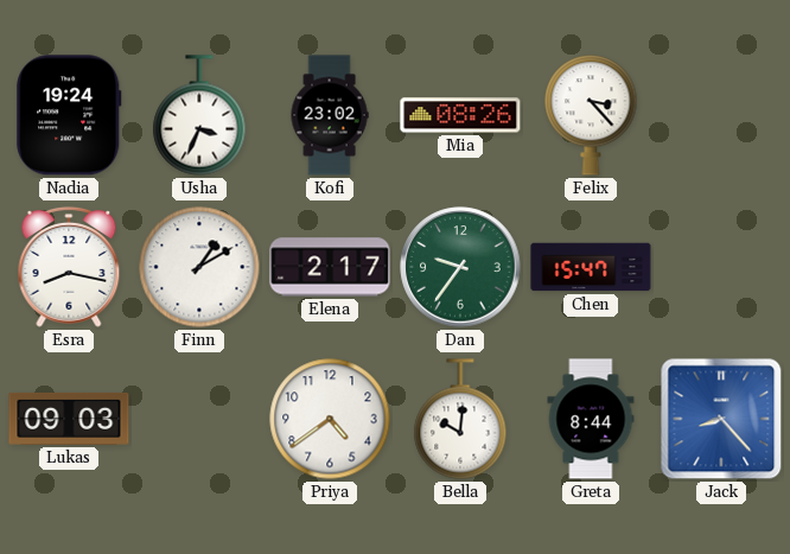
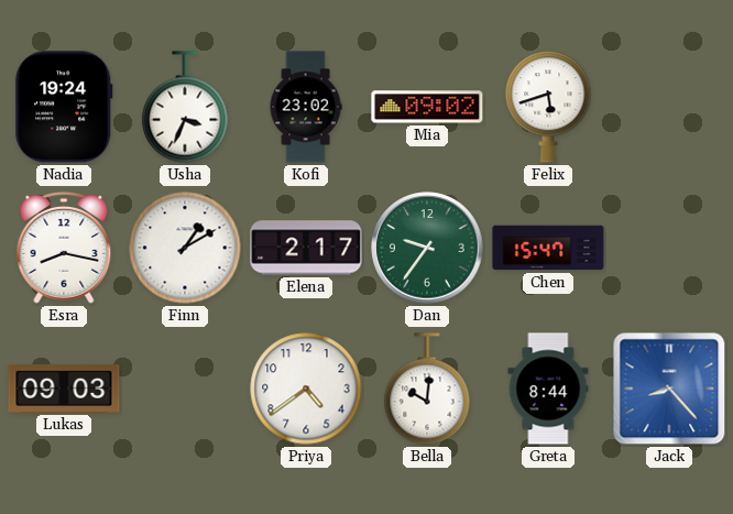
Mia: 08:26 -> 09:02
Felix: 3:23 -> 5:42
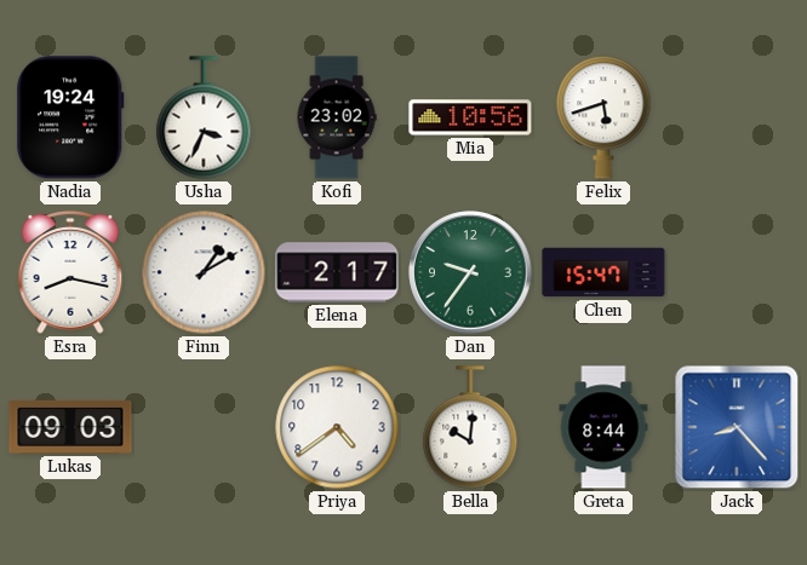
Mia: 09:02 -> 10:56
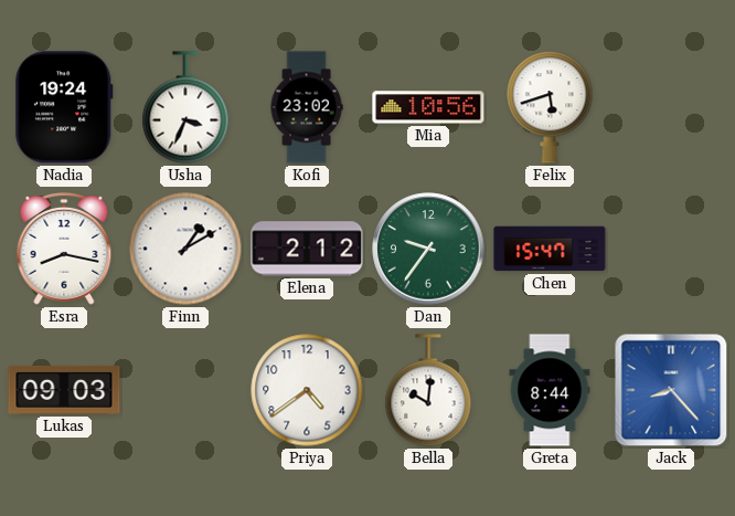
Elena: 2:17 -> 2:12
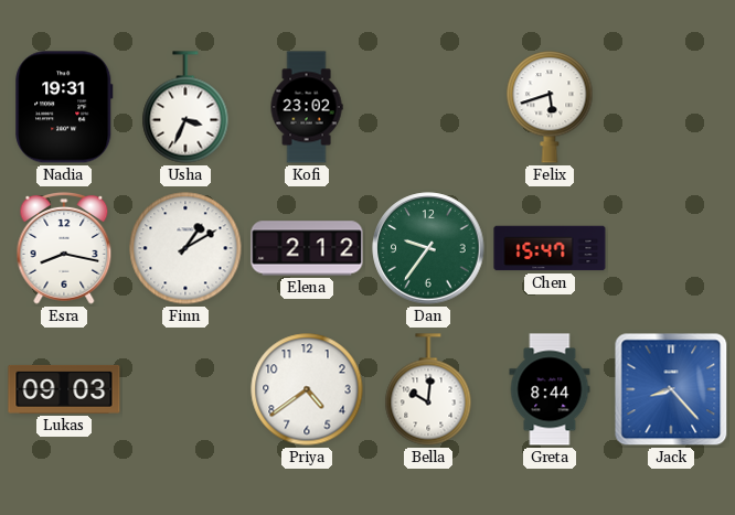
Nadia: 19:24 -> 19:31
Mia: 10:56 -> none
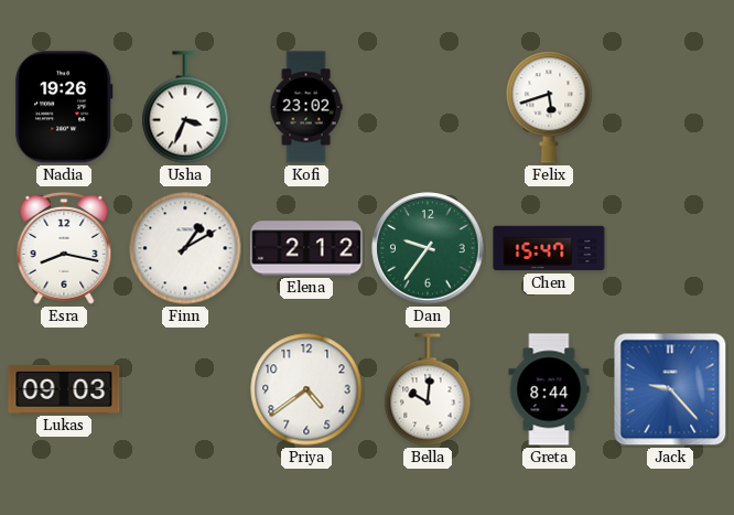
Nadia: 19:31 -> 19:26
Jack: 8:23 -> 9:23
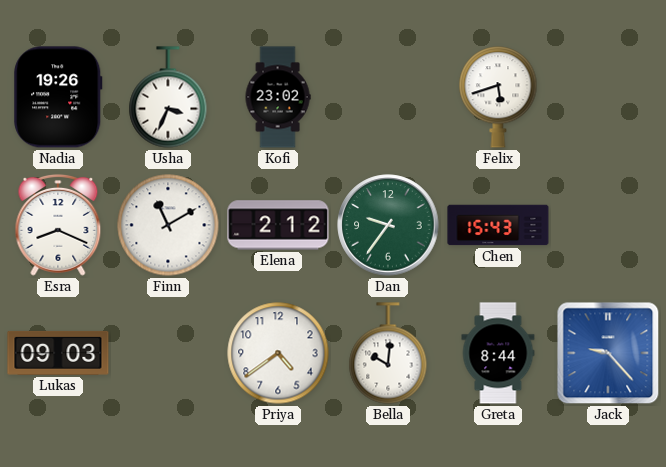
Esra: 8:17 -> 8:19
Finn: 1:10 -> 11:10
Chen: 15:47 -> 15:43
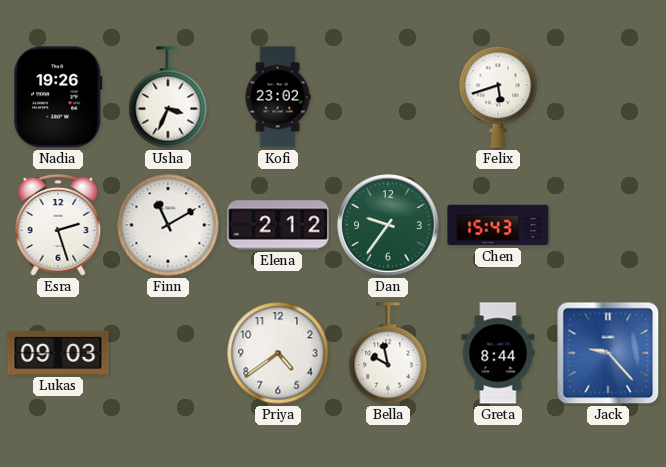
Esra: 8:19 -> 2:27
Bella: 10:01 -> 9:58
